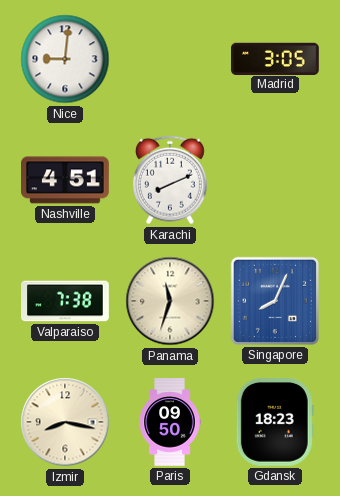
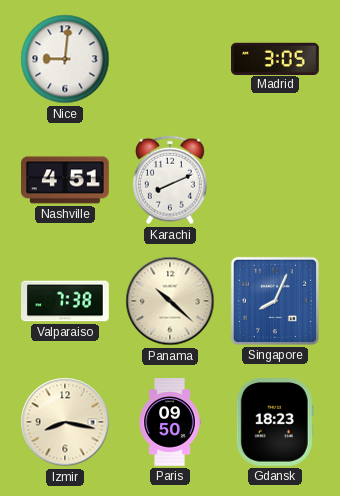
Panama: 11:33 -> 10:22
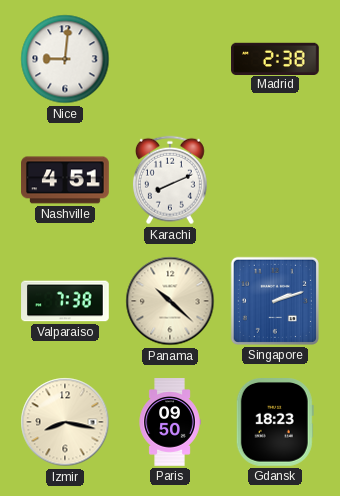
Madrid: 3:05 -> 2:38
Singapore: 8:04 -> 2:12
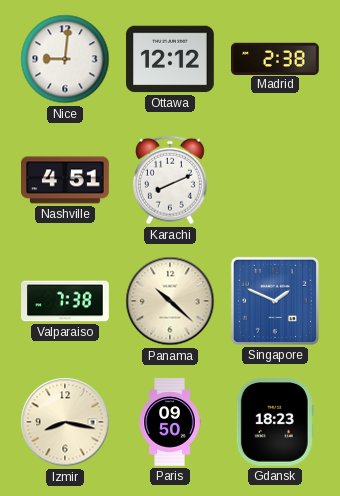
Ottawa: none -> 12:12
Singapore: 2:12 -> 1:49
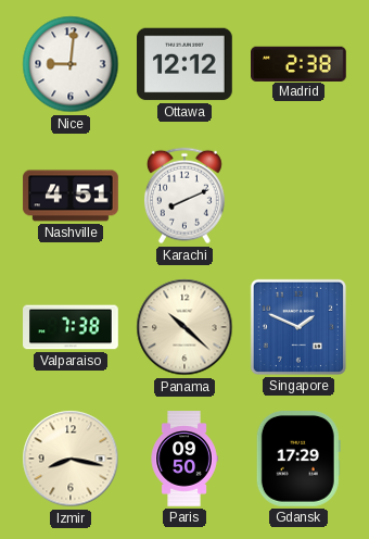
Gdansk: 18:23 -> 17:29
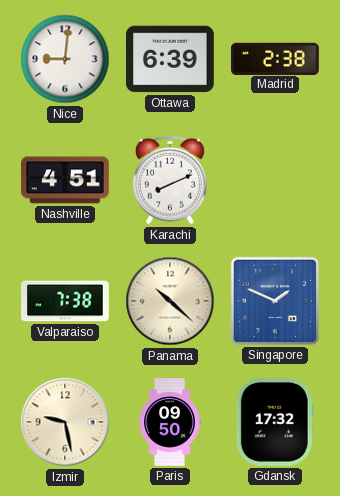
Ottawa: 12:12 -> 6:39
Izmir: 8:17 -> 9:28
Gdansk: 17:29 -> 17:32
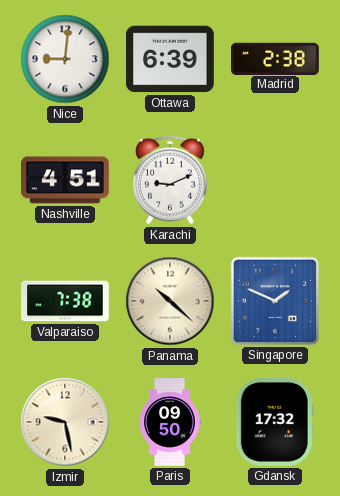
Karachi: 8:11 -> 9:11
